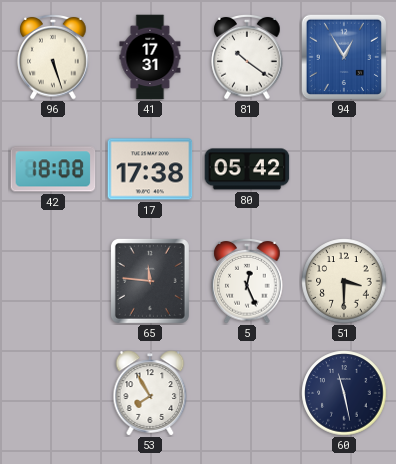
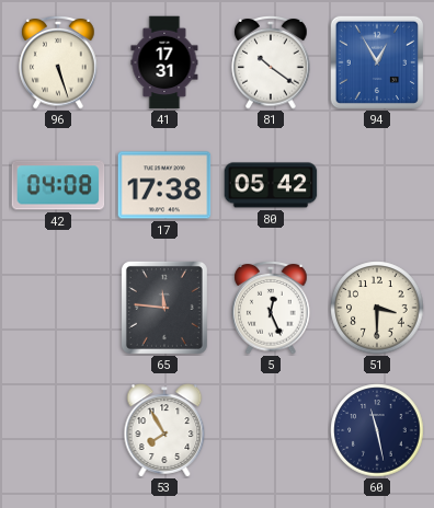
42: 18:08 -> 04:08
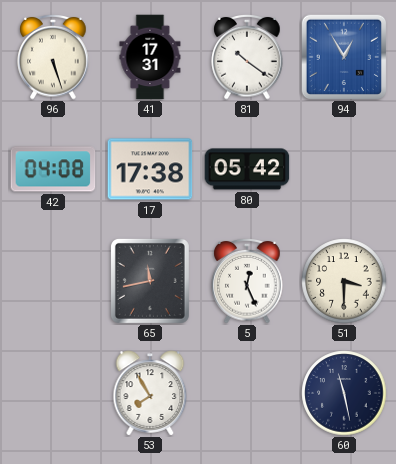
65: 11:46 -> 11:43
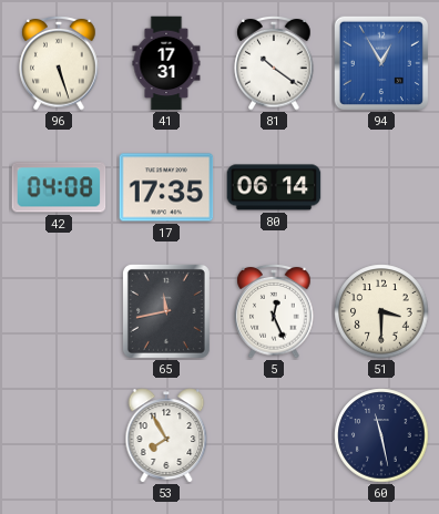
17: 17:38 -> 17:35
80: 05:42 -> 06:14
